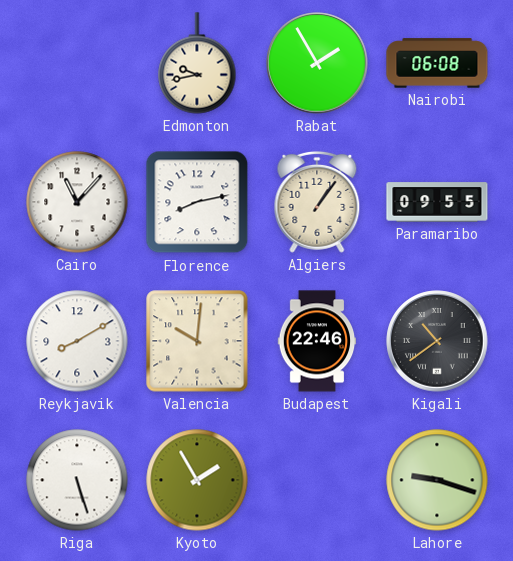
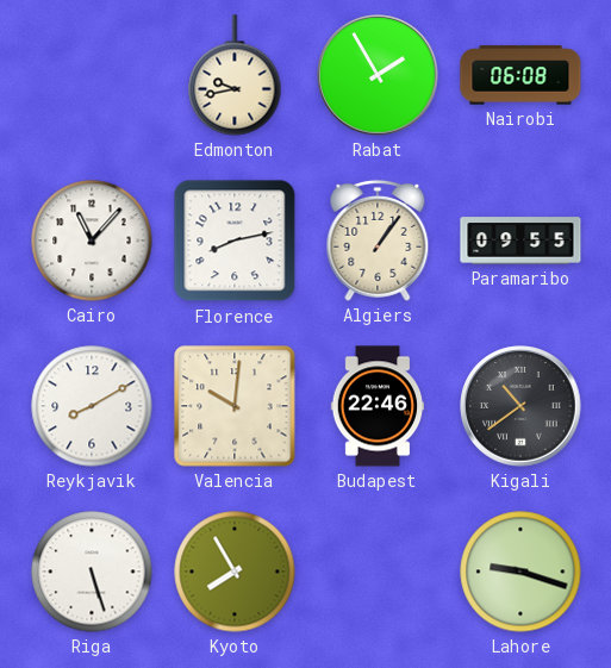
Kyoto: 1:55 -> 7:55
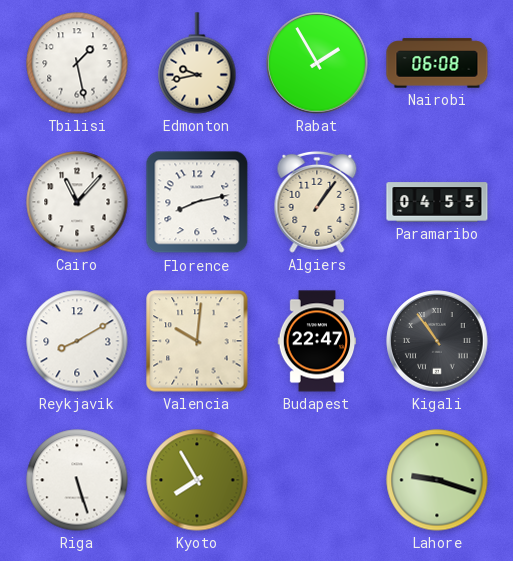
Tbilisi: none -> 1:28
Paramaribo: 09:55 -> 04:55
Budapest: 22:46 -> 22:47
Kigali: 10:39 -> 10:54
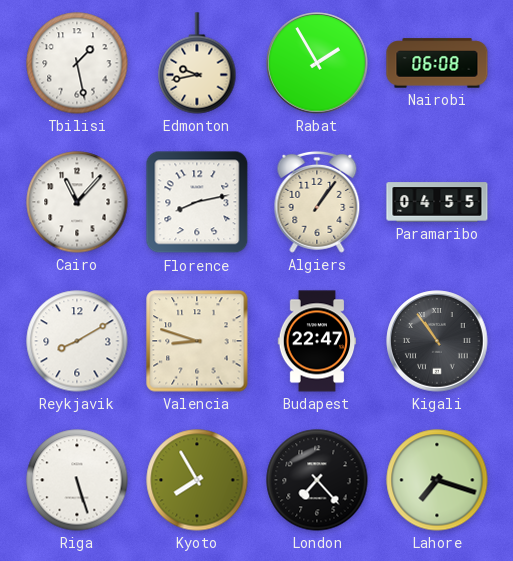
Valencia: 10:01 -> 8:48
London: none -> 7:23
Lahore: 9:18 -> 7:18
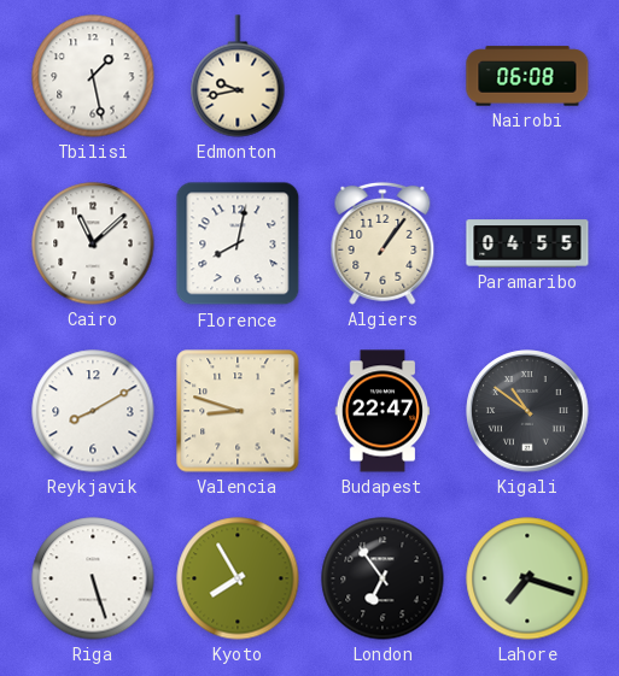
Rabat: 1:55 -> none
Cairo: 11:07 -> 11:08
Florence: 8:13 -> 8:02
Kigali: 10:54 -> 10:51
London: 7:23 -> 6:54
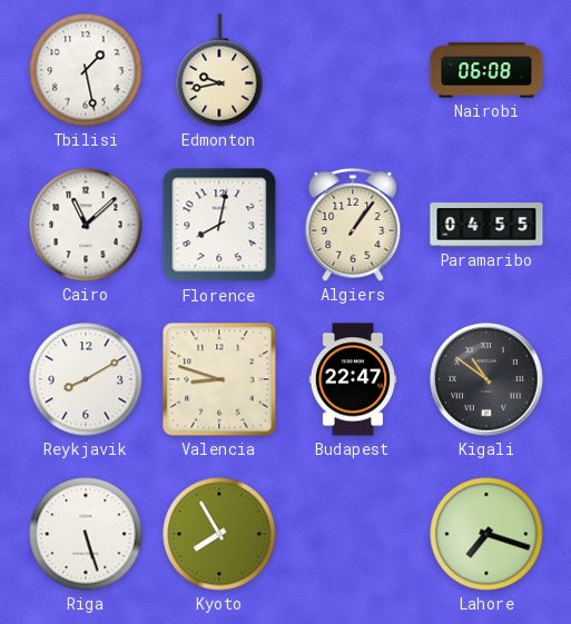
London: 6:54 -> none
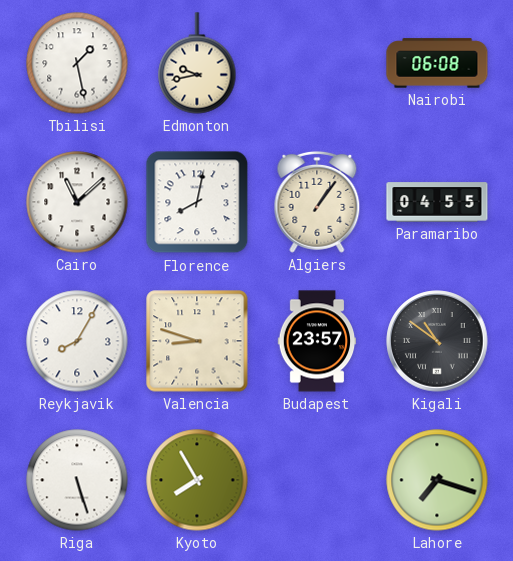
Reykjavik: 8:10 -> 8:05
Budapest: 22:47 -> 23:57
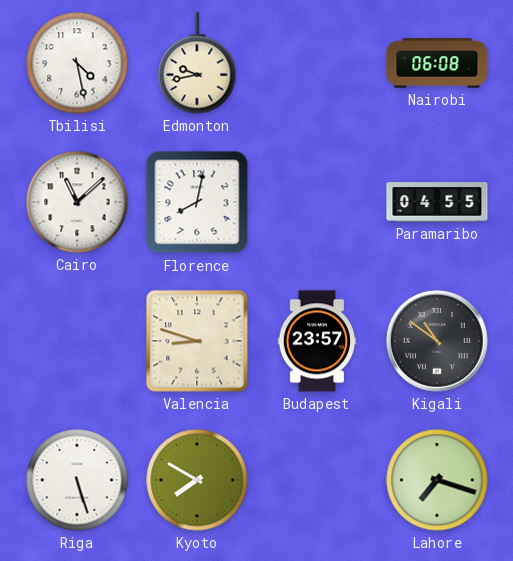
Tbilisi: 1:28 -> 4:28
Algiers: 1:06 -> none
Reykjavik: 8:05 -> none
Kyoto: 7:55 -> 7:50
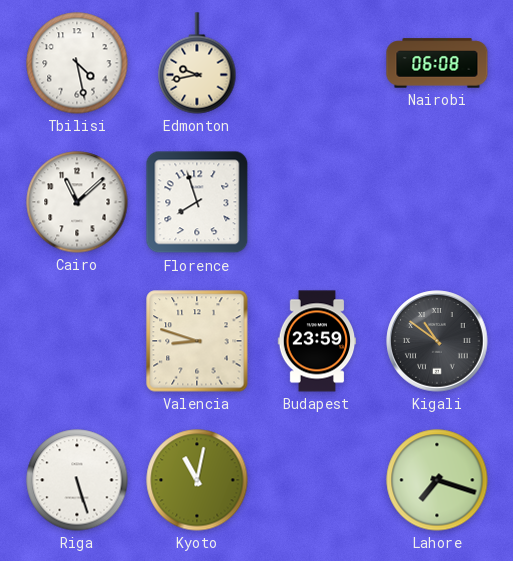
Florence: 8:02 -> 7:57
Paramaribo: 04:55 -> none
Budapest: 23:57 -> 23:59
Kyoto: 7:50 -> 11:02
